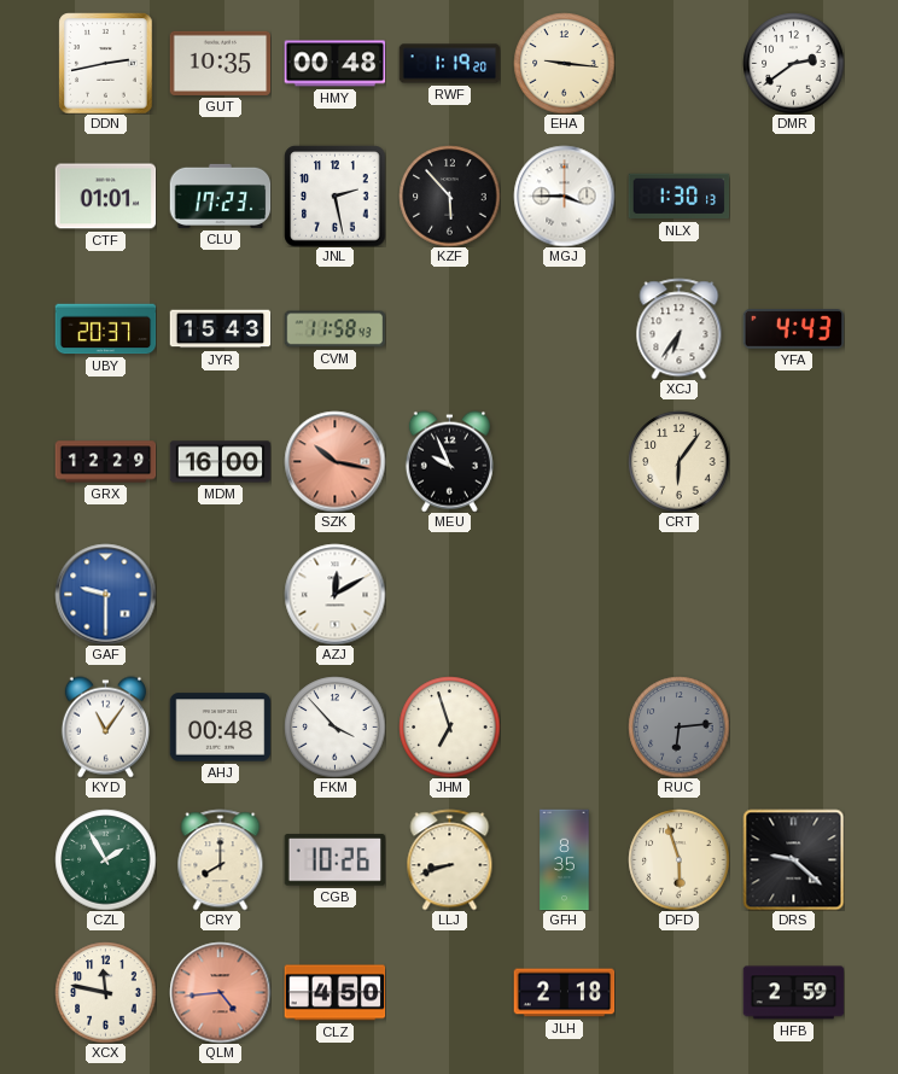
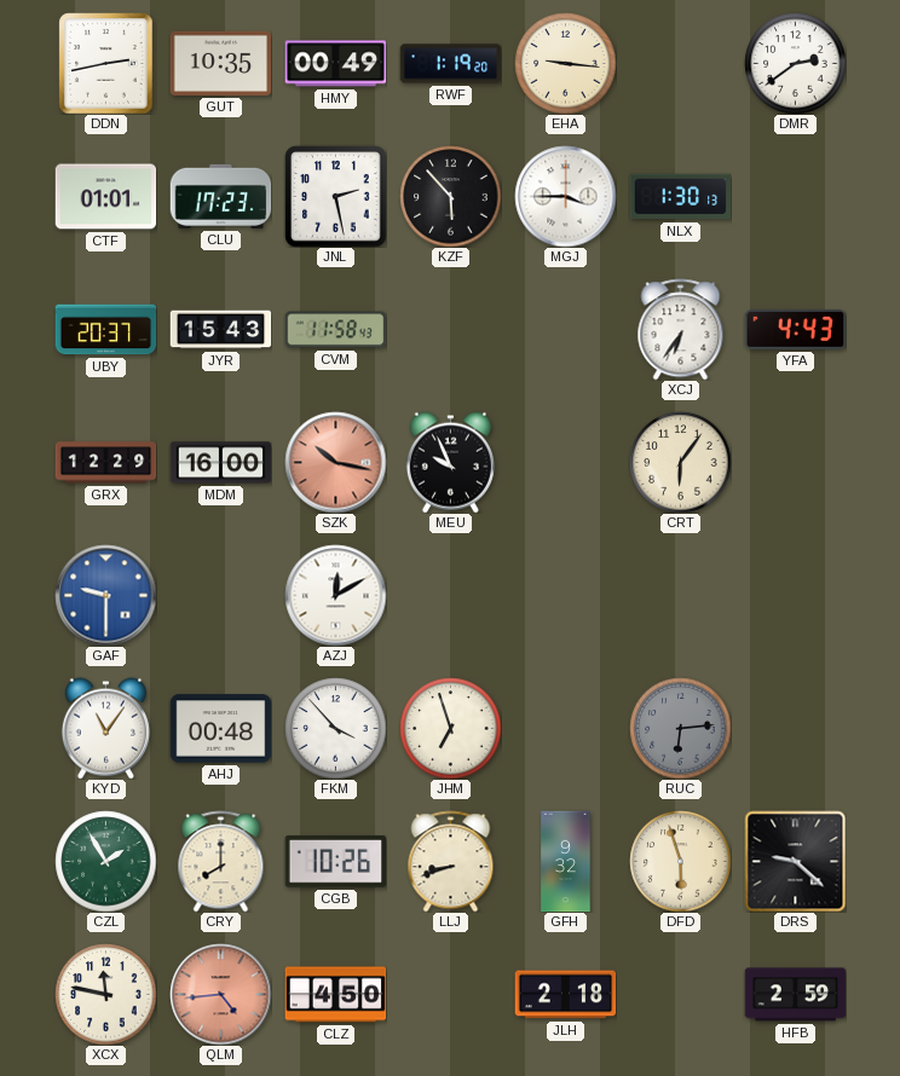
HMY: 00:48 -> 00:49
GFH: 8:35 -> 9:32
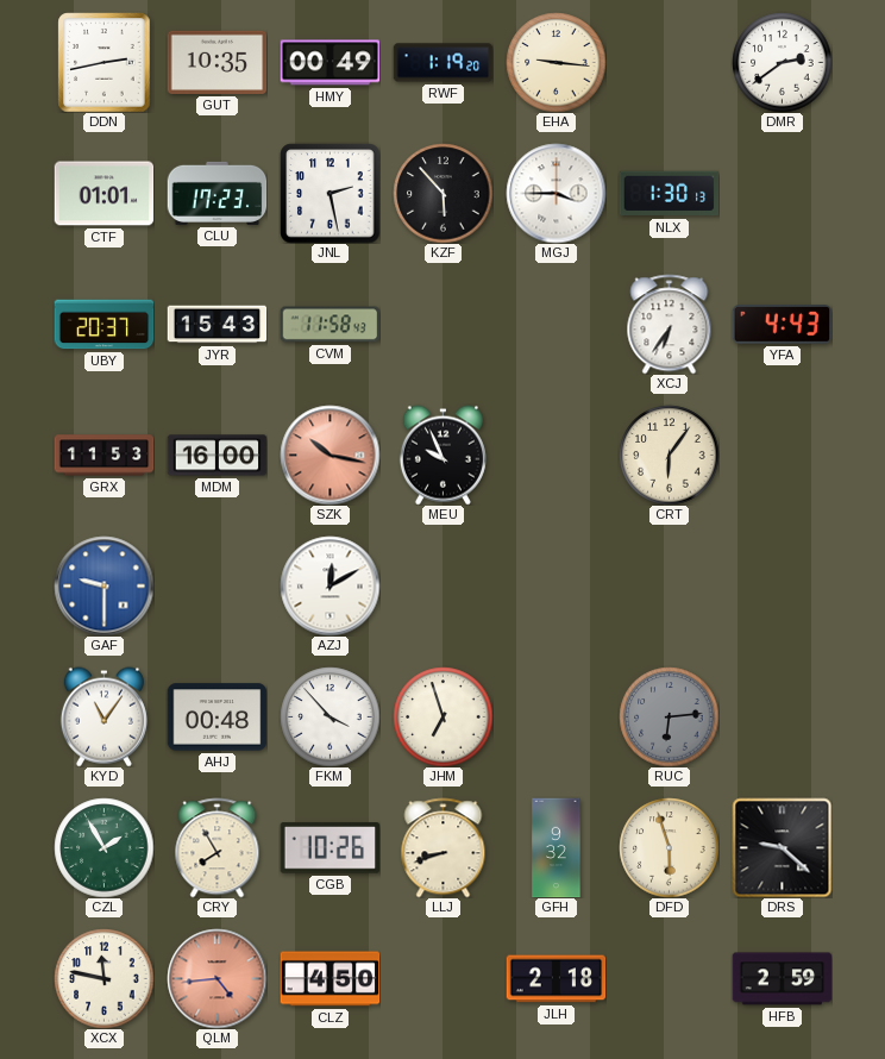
GRX: 12:29 -> 11:53
CRY: 8:00 -> 7:55
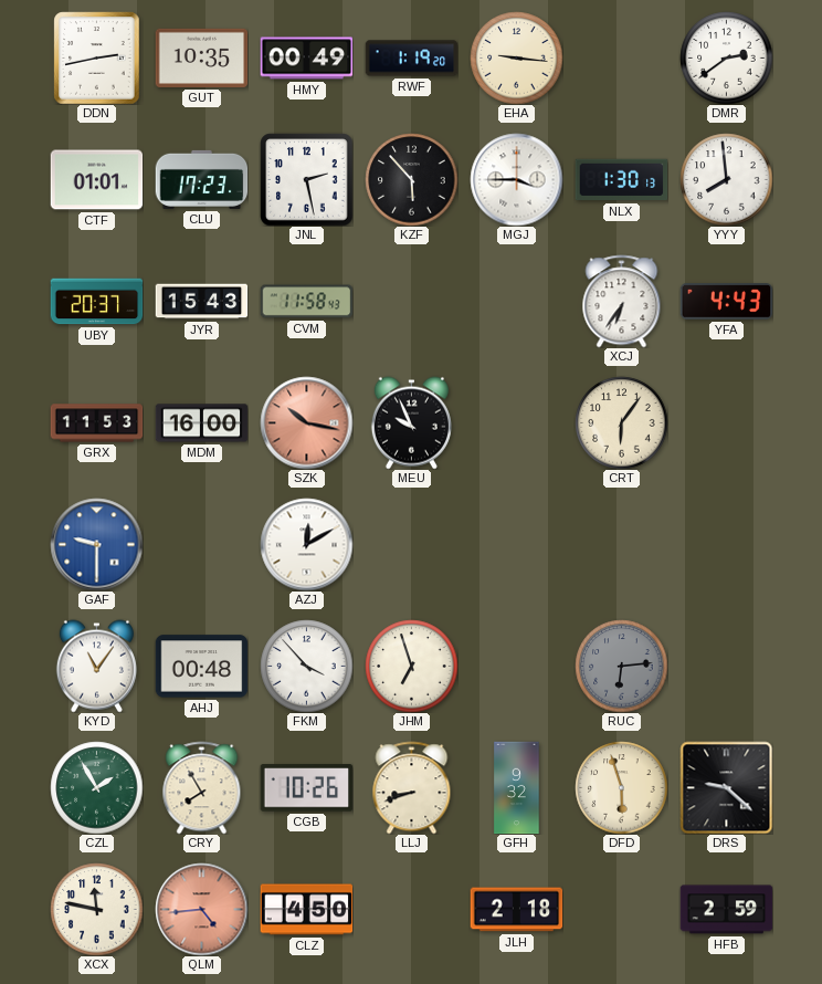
YYY: none -> 7:59
